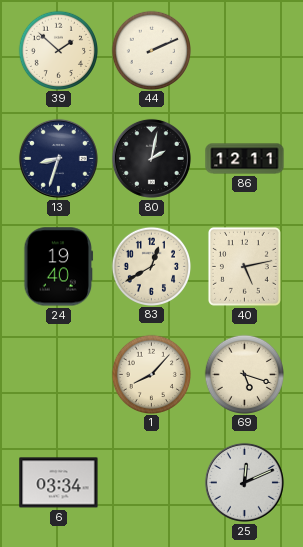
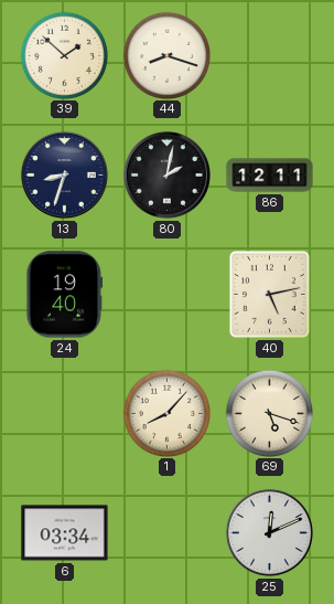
44: 2:11 -> 8:18
83: 12:40 -> none
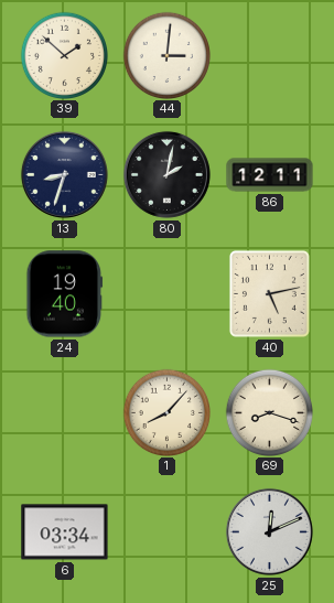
44: 8:18 -> 3:01
69: 5:18 -> 8:18
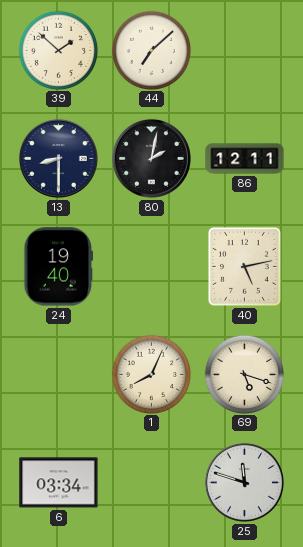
44: 3:01 -> 7:08
13: 8:33 -> 8:30
1: 8:07 -> 8:04
69: 8:18 -> 5:18
25: 12:11 -> 11:48
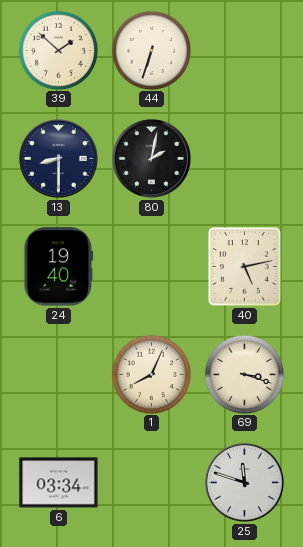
44: 7:08 -> 6:33
86: 12:11 -> none
69: 5:18 -> 3:18
